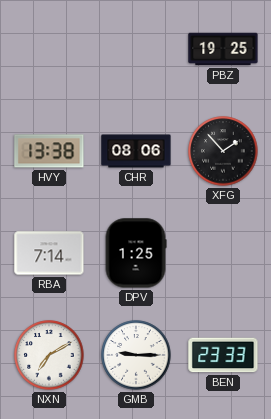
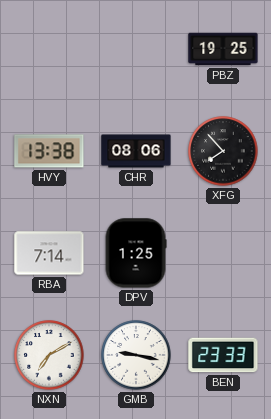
XFG: 1:53 -> 7:53
GMB: 9:15 -> 9:17
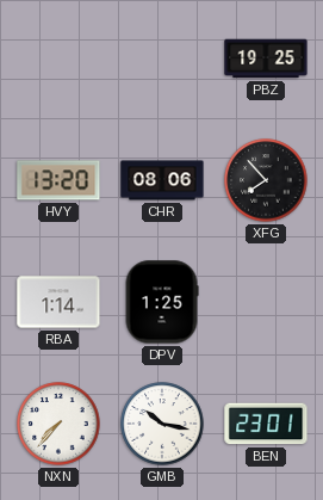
HVY: 13:38 -> 13:20
RBA: 7:14 -> 1:14
NXN: 7:10 -> 7:37
GMB: 9:17 -> 10:17
BEN: 23:33 -> 23:01
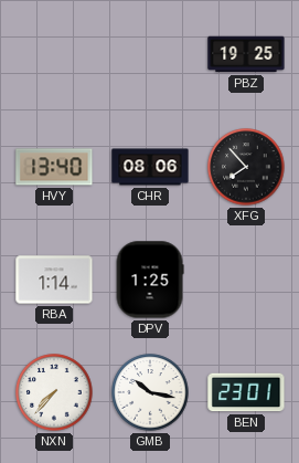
HVY: 13:20 -> 13:40
